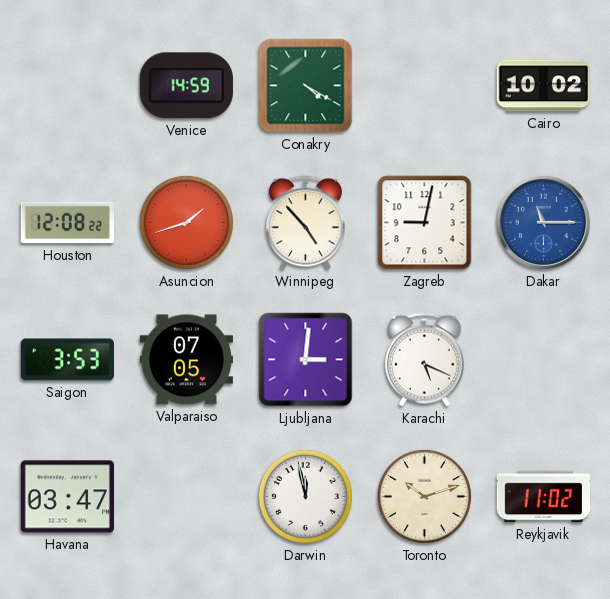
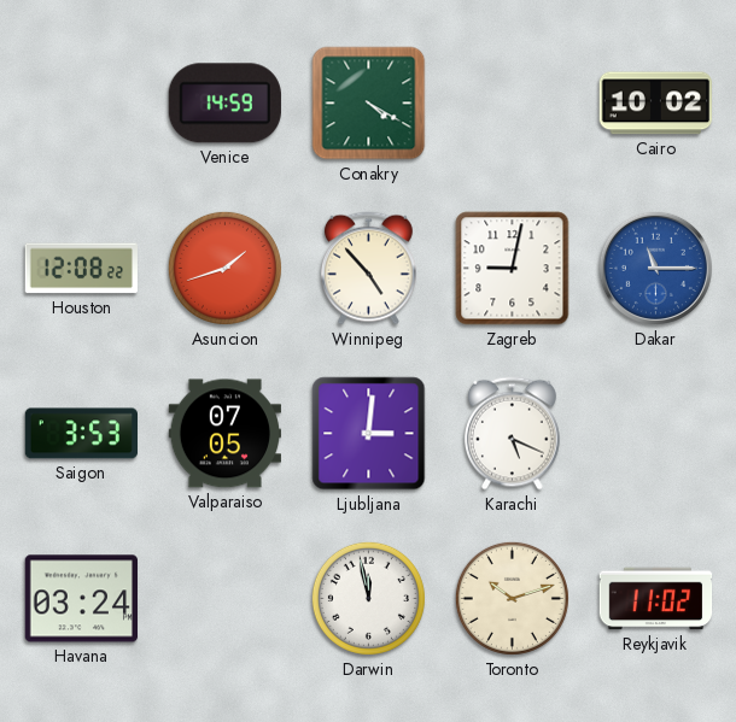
Havana: 03:47 -> 03:24
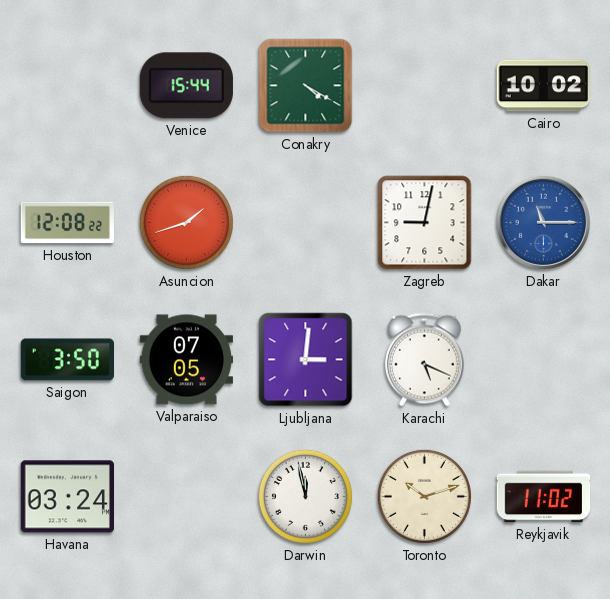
Venice: 14:59 -> 15:44
Winnipeg: 4:53 -> none
Saigon: 3:53 -> 3:50
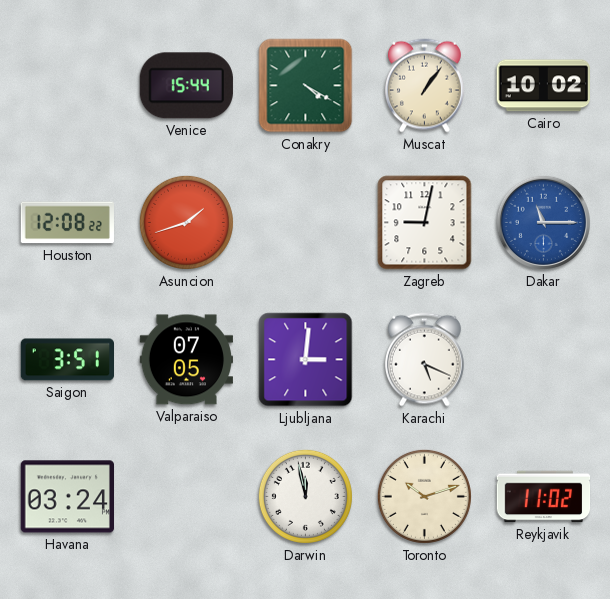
Muscat: none -> 1:06
Saigon: 3:50 -> 3:51
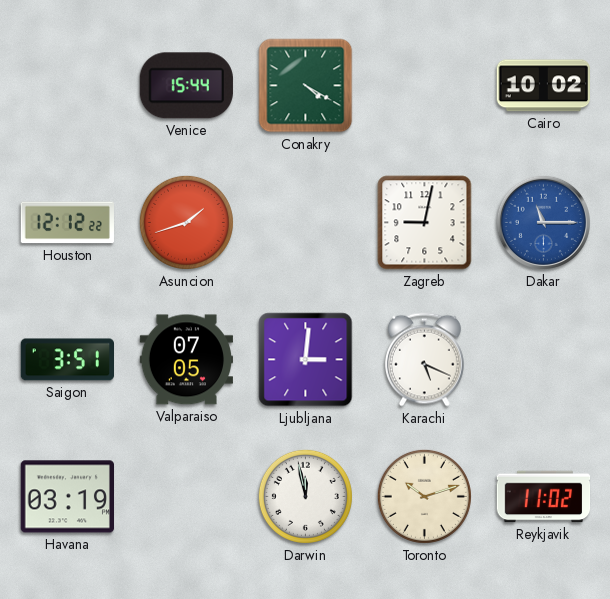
Muscat: 1:06 -> none
Houston: 12:08 -> 12:12
Havana: 03:24 -> 03:19
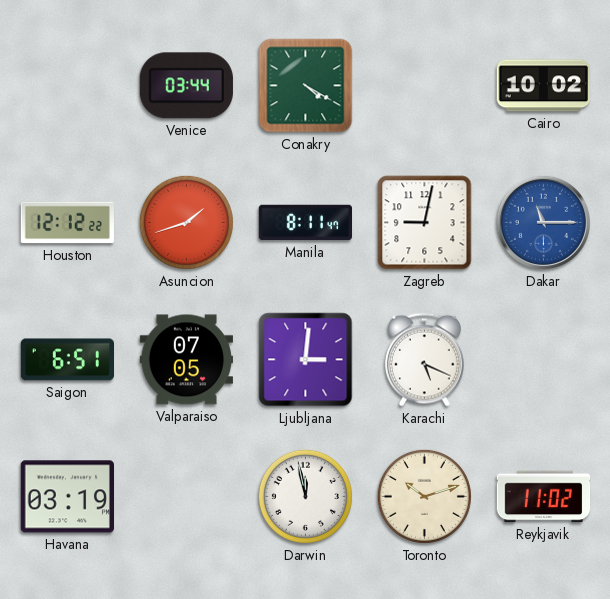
Venice: 15:44 -> 03:44
Manila: none -> 8:11
Saigon: 3:51 -> 6:51
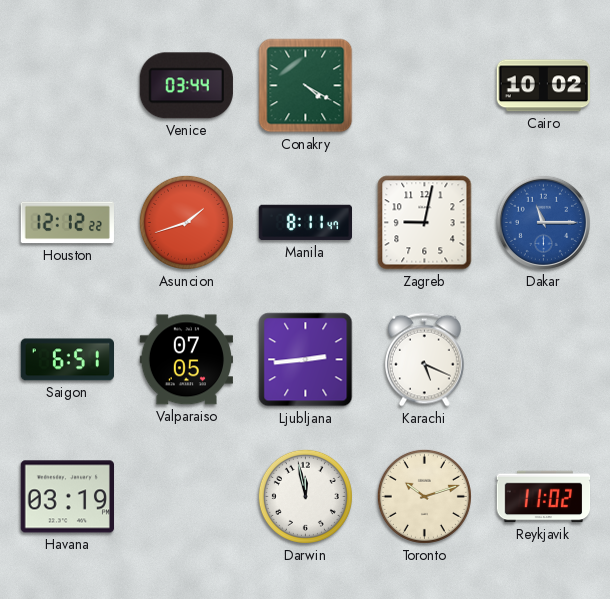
Ljubljana: 3:01 -> 2:44
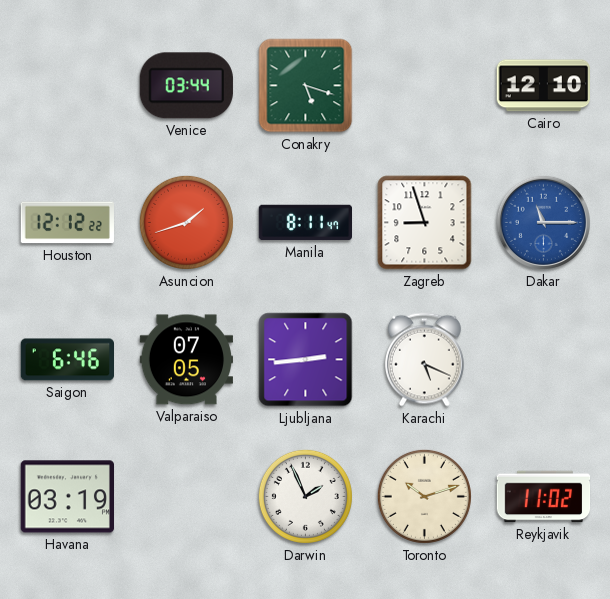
Conakry: 4:20 -> 5:18
Cairo: 10:02 -> 12:10
Zagreb: 9:02 -> 8:57
Saigon: 6:51 -> 6:46
Darwin: 11:58 -> 1:56
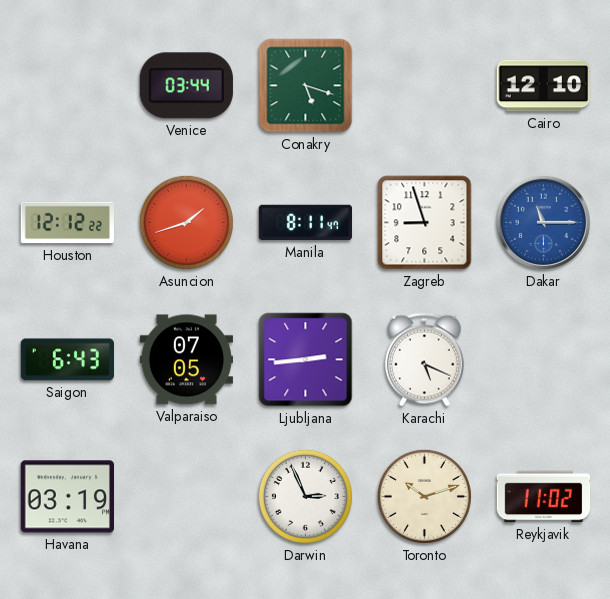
Saigon: 6:46 -> 6:43
Darwin: 1:56 -> 2:56
